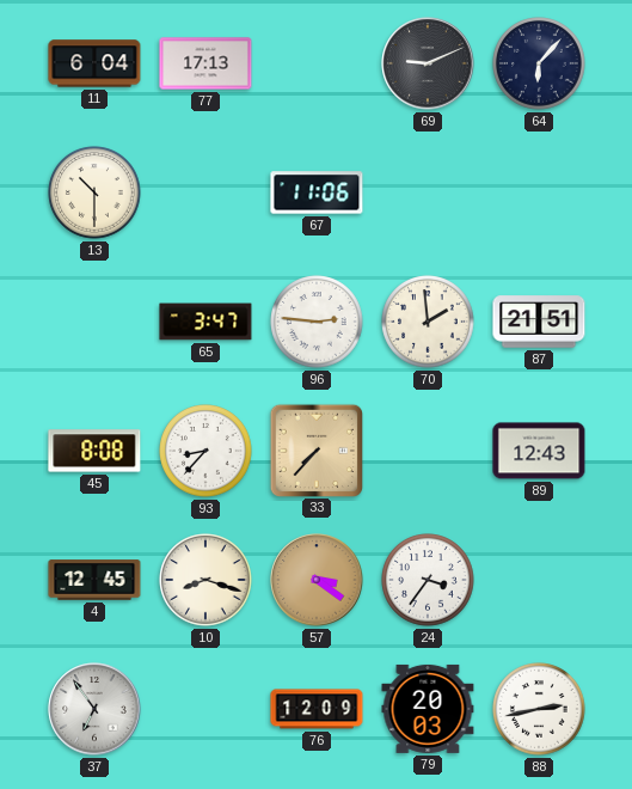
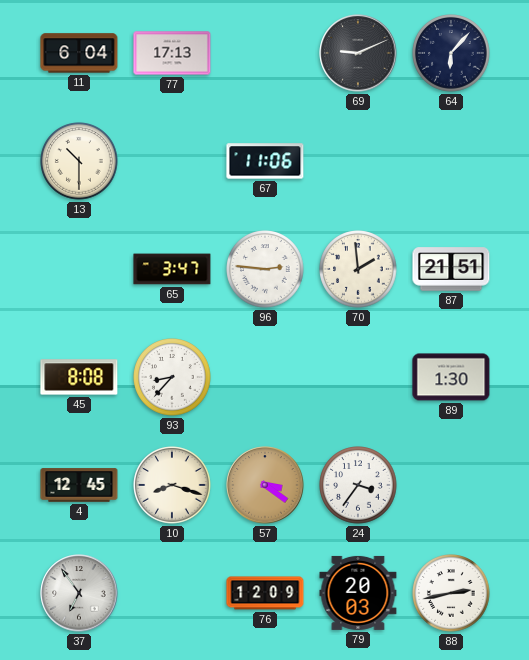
33: 7:37 -> none
89: 12:43 -> 1:30
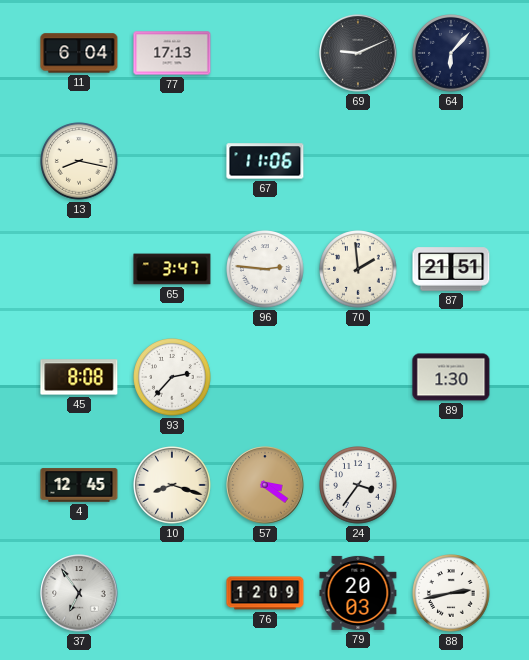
13: 10:30 -> 8:17
93: 8:37 -> 2:37
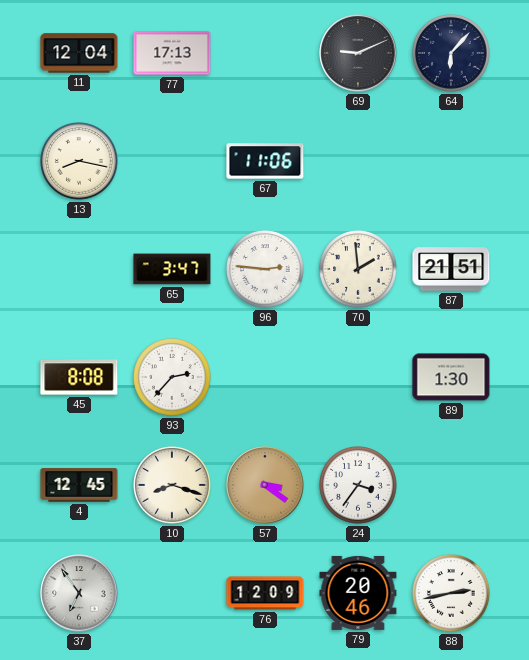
11: 6:04 -> 12:04
79: 20:03 -> 20:46
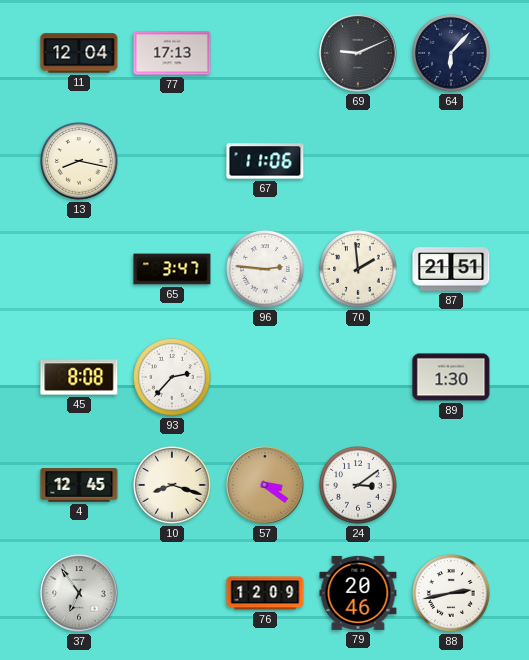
24: 3:36 -> 3:09
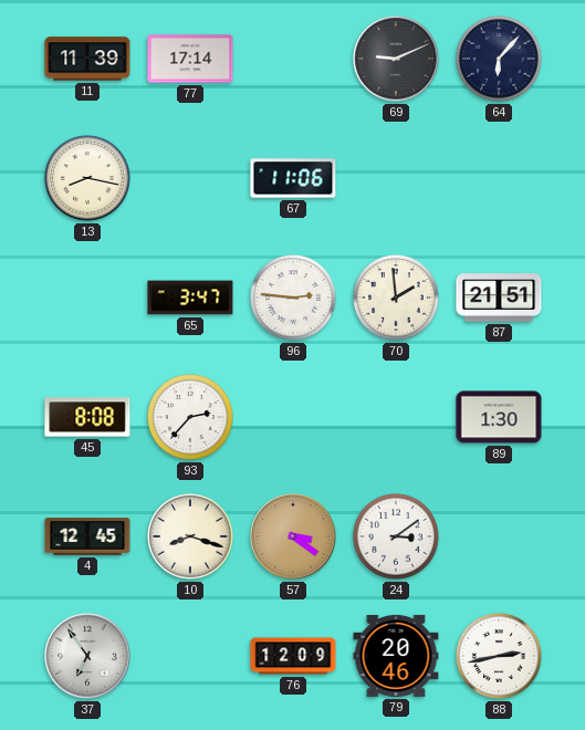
11: 12:04 -> 11:39
77: 17:13 -> 17:14
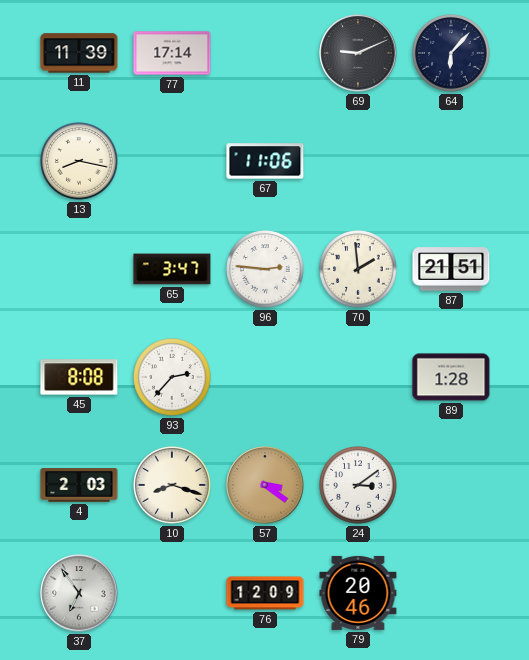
89: 1:30 -> 1:28
4: 12:45 -> 2:03
88: 2:43 -> none
